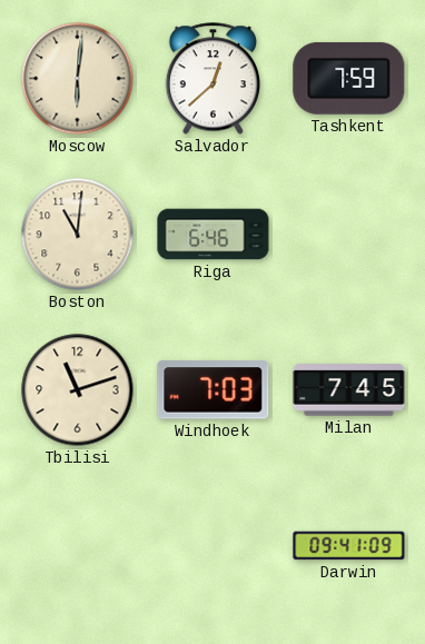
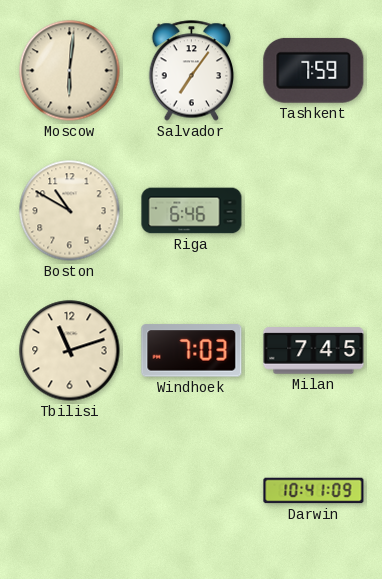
Salvador: 12:38 -> 7:06
Boston: 11:01 -> 10:50
Darwin: 09:41 -> 10:41
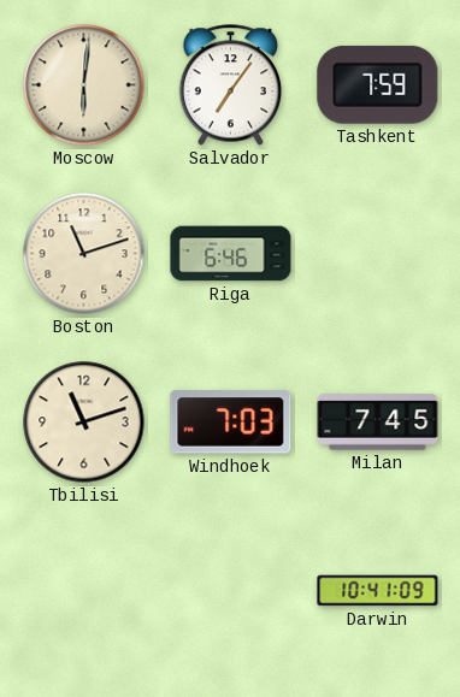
Boston: 10:50 -> 11:12
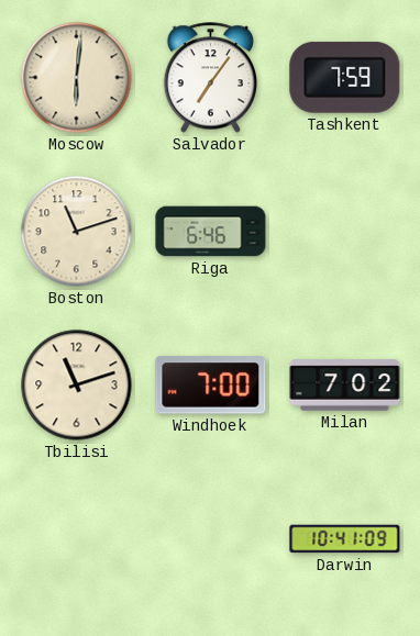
Windhoek: 7:03 -> 7:00
Milan: 7:45 -> 7:02
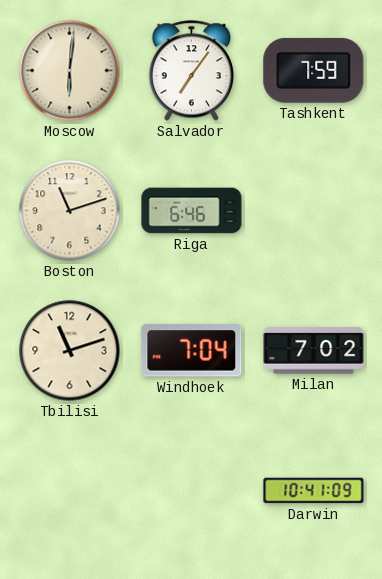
Windhoek: 7:00 -> 7:04
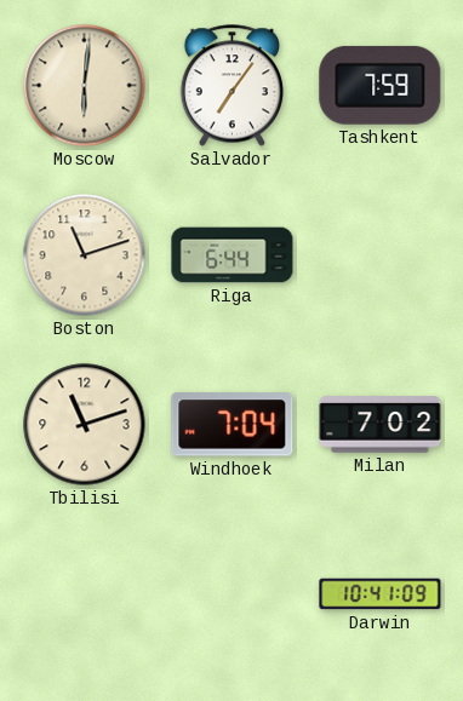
Riga: 6:46 -> 6:44
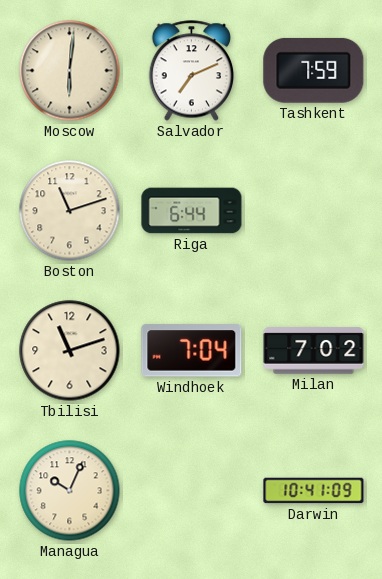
Salvador: 7:06 -> 7:11
Managua: none -> 10:04
